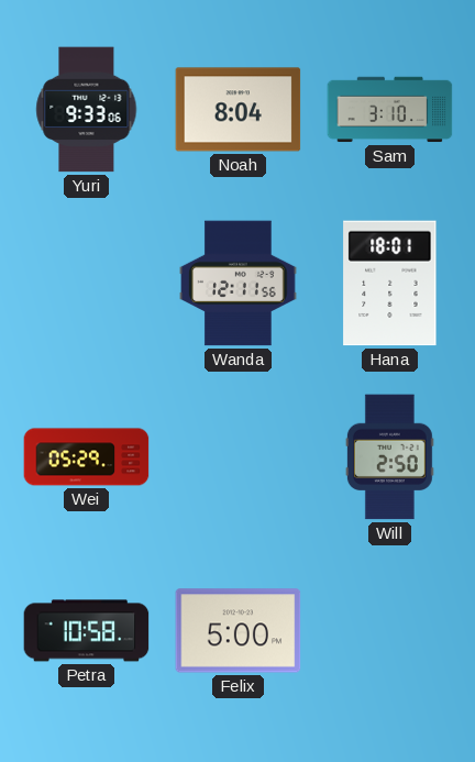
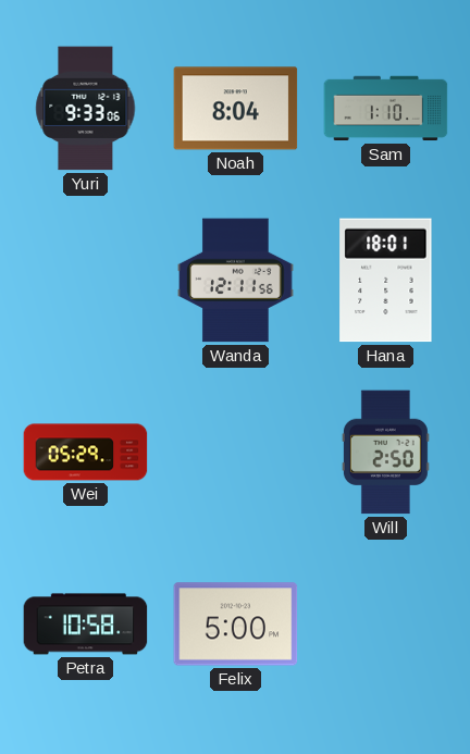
Sam: 3:10 -> 1:10
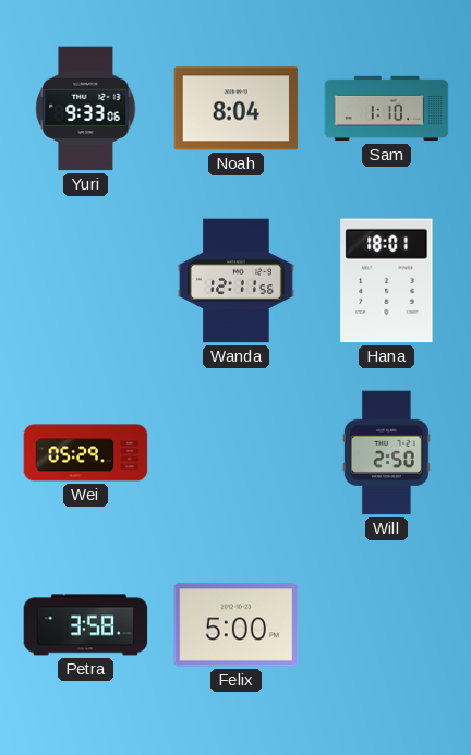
Petra: 10:58 -> 3:58
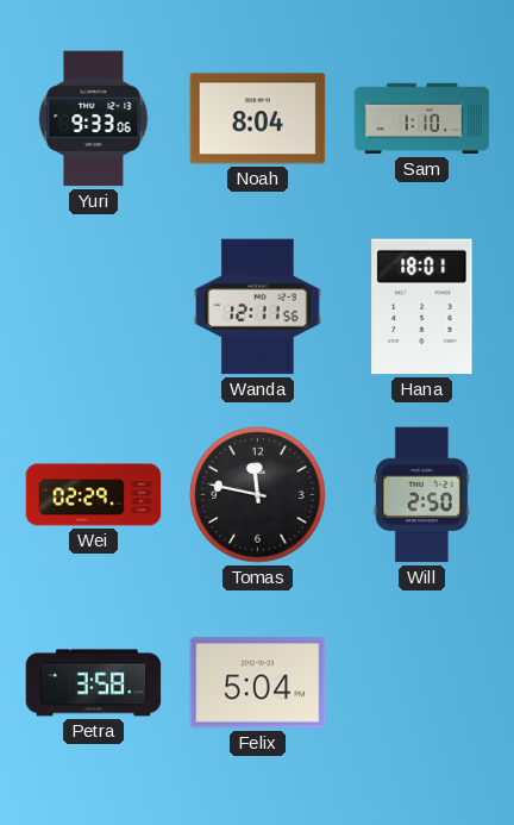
Wei: 05:29 -> 02:29
Tomas: none -> 11:47
Felix: 5:00 -> 5:04
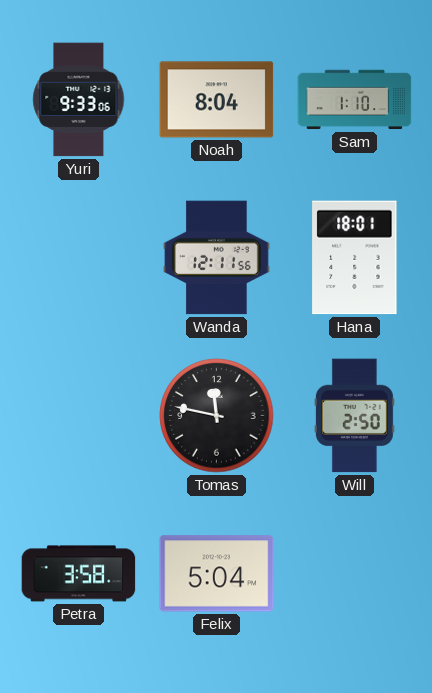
Wei: 02:29 -> none
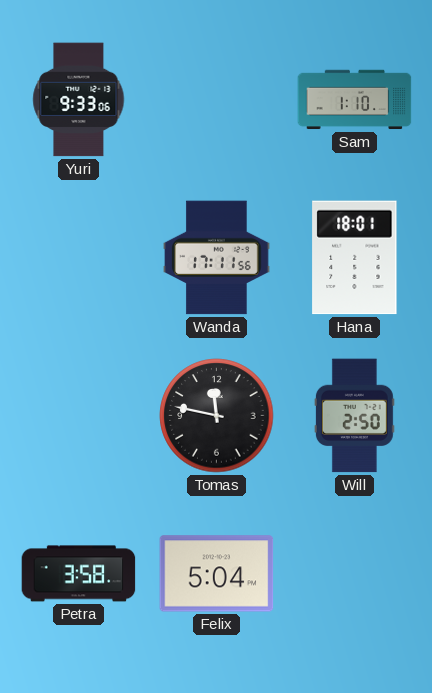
Noah: 8:04 -> none
Wanda: 12:11 -> 17:11
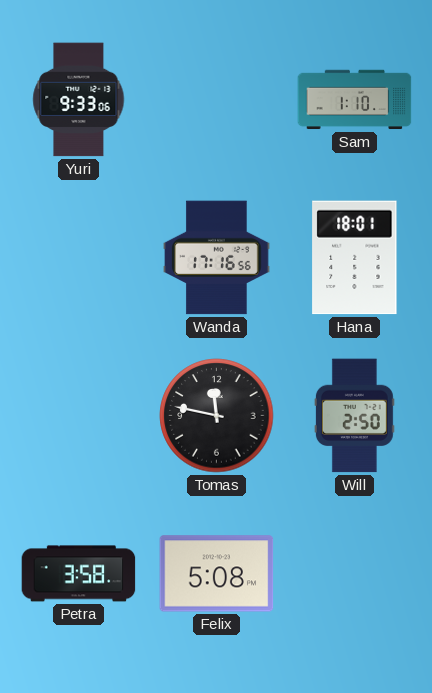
Wanda: 17:11 -> 17:16
Felix: 5:04 -> 5:08
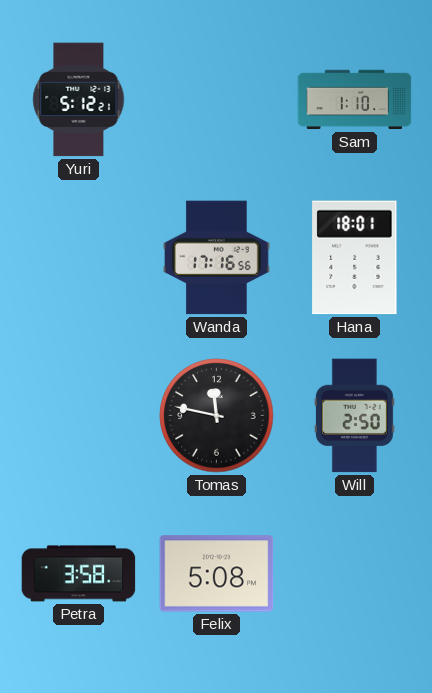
Yuri: 9:33 -> 5:12
